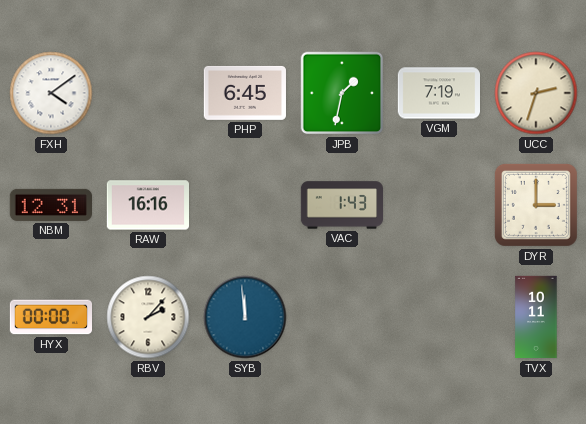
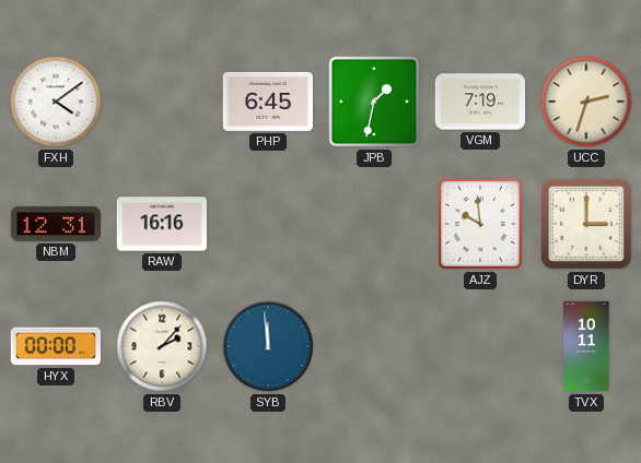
VAC: 1:43 -> none
AJZ: none -> 9:59
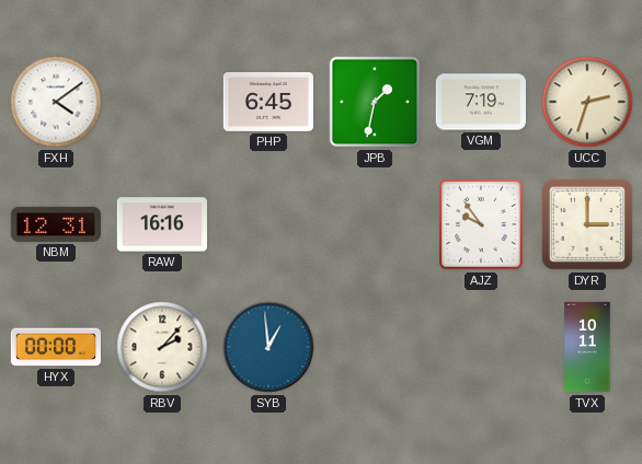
AJZ: 9:59 -> 9:54
SYB: 11:59 -> 12:59
